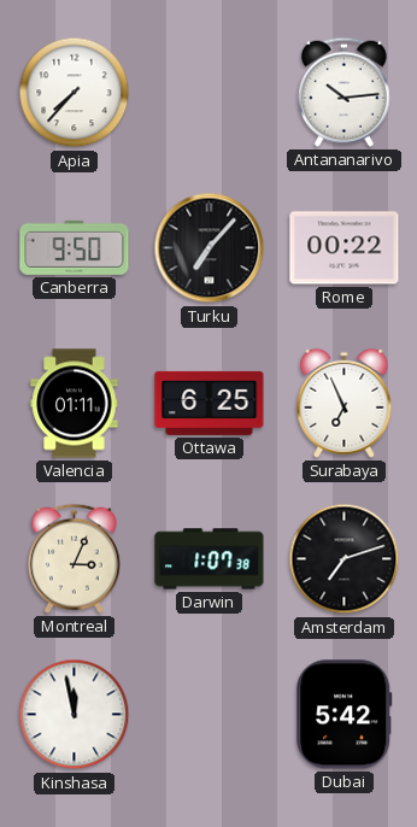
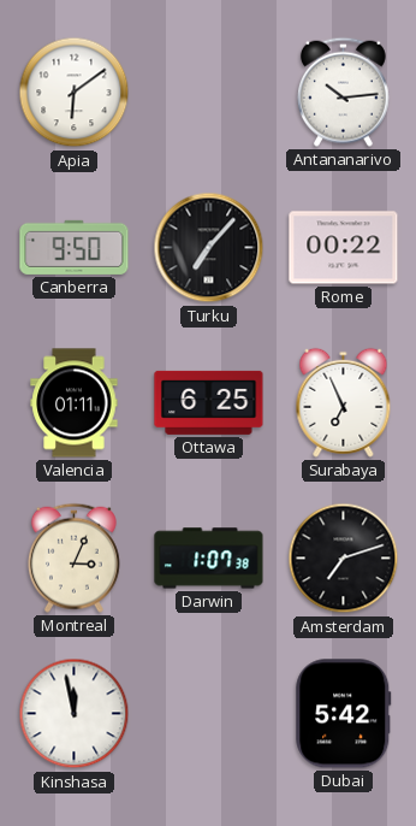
Apia: 7:37 -> 6:09
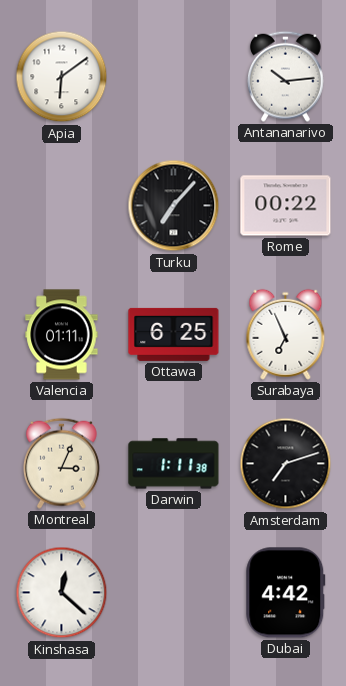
Canberra: 9:50 -> none
Darwin: 1:07 -> 1:11
Kinshasa: 11:58 -> 12:22
Dubai: 5:42 -> 4:42
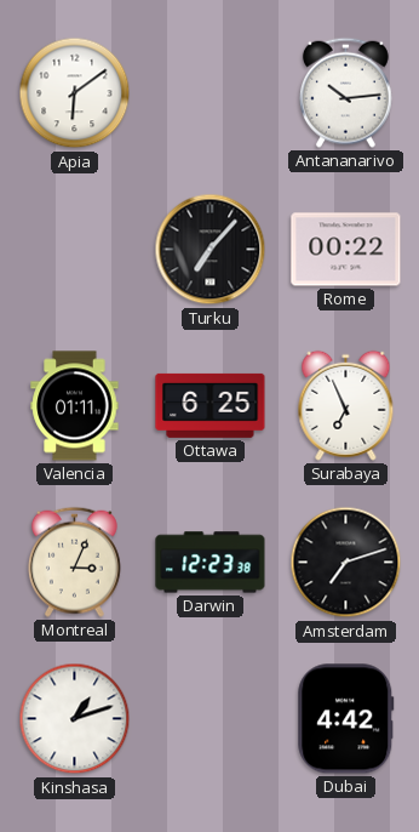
Darwin: 1:11 -> 12:23
Kinshasa: 12:22 -> 1:12
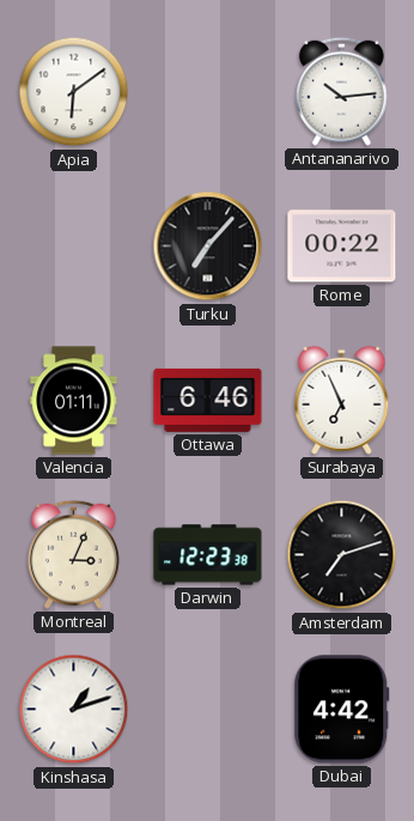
Ottawa: 6:25 -> 6:46
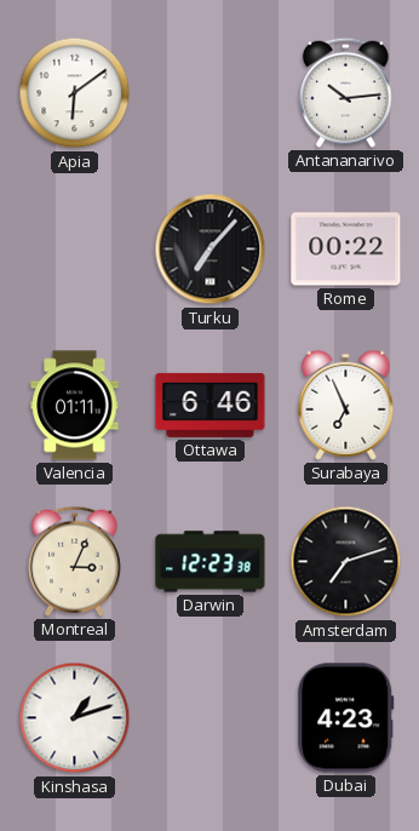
Dubai: 4:42 -> 4:23
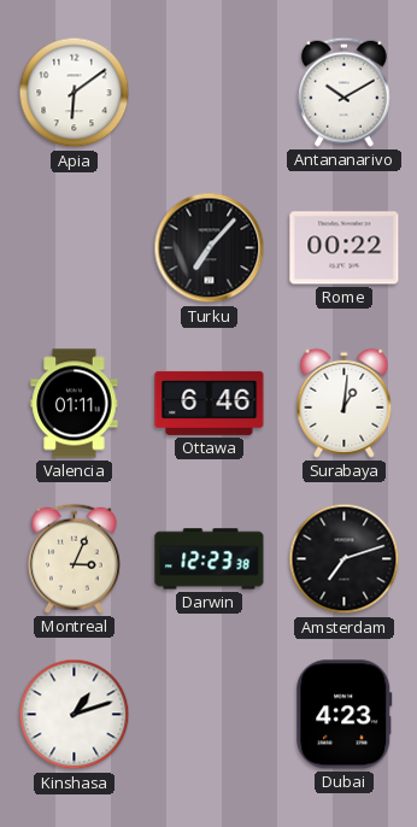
Antananarivo: 10:14 -> 10:10
Surabaya: 6:56 -> 1:01
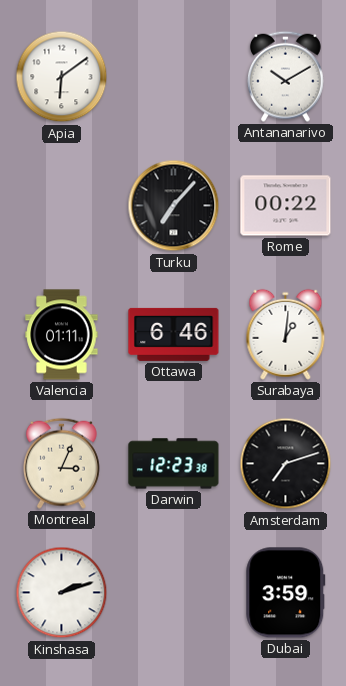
Kinshasa: 1:12 -> 2:12
Dubai: 4:23 -> 3:59
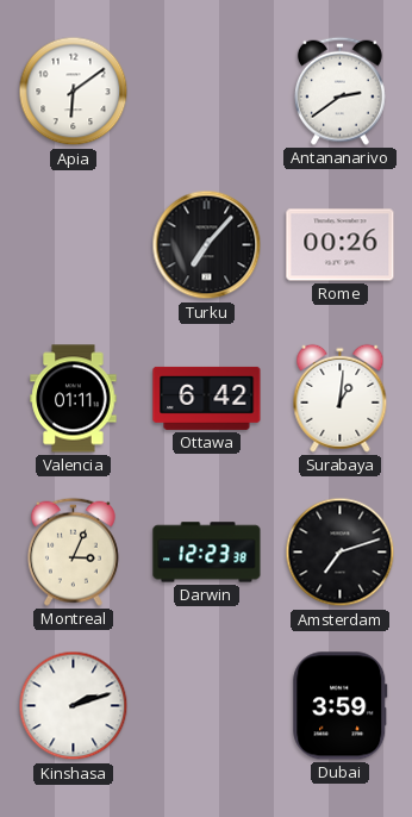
Antananarivo: 10:10 -> 2:39
Rome: 00:22 -> 00:26
Ottawa: 6:46 -> 6:42
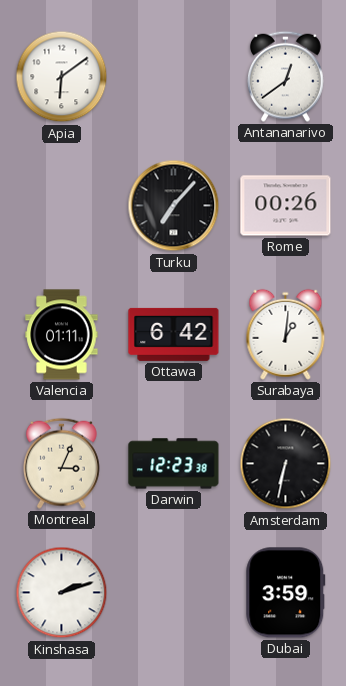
Antananarivo: 2:39 -> 12:39
Amsterdam: 7:12 -> 6:32
